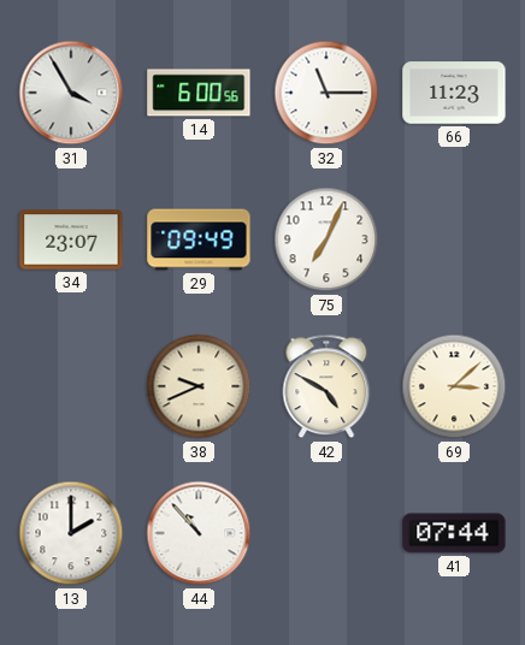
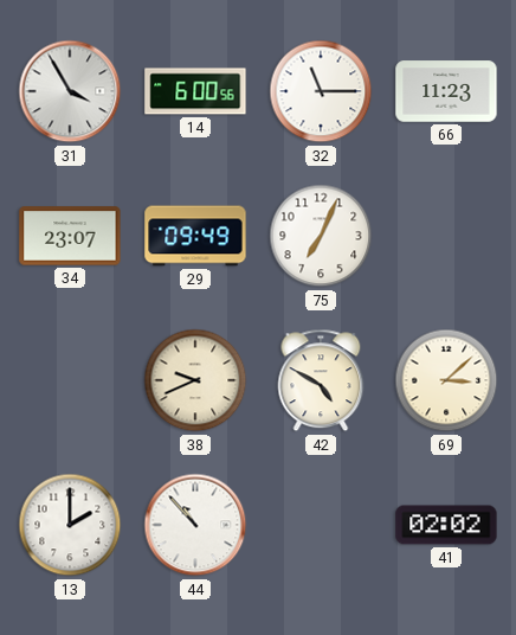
41: 07:44 -> 02:02
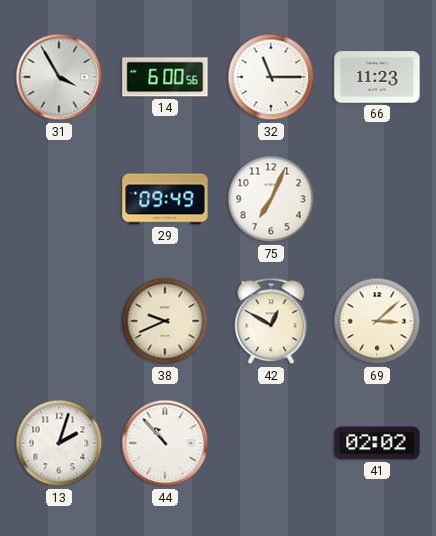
34: 23:07 -> none
42: 4:50 -> 12:50
13: 2:00 -> 2:03
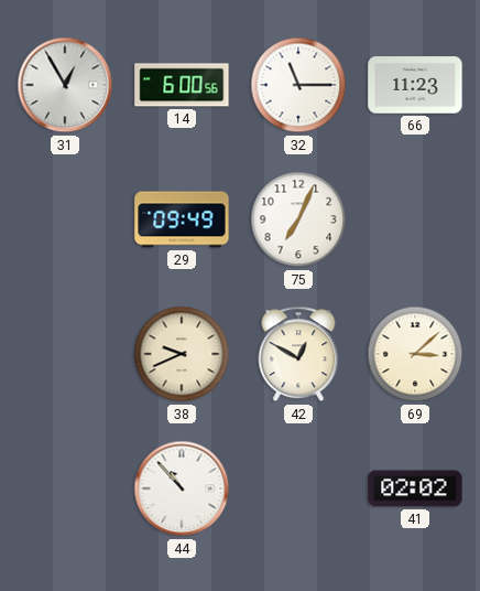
31: 3:55 -> 12:55
13: 2:03 -> none
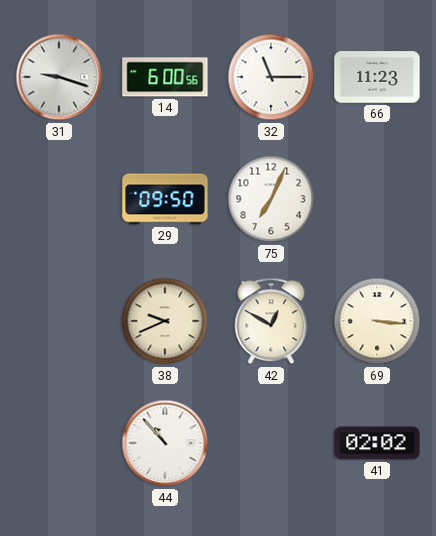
31: 12:55 -> 9:18
29: 09:49 -> 09:50
69: 3:08 -> 3:16
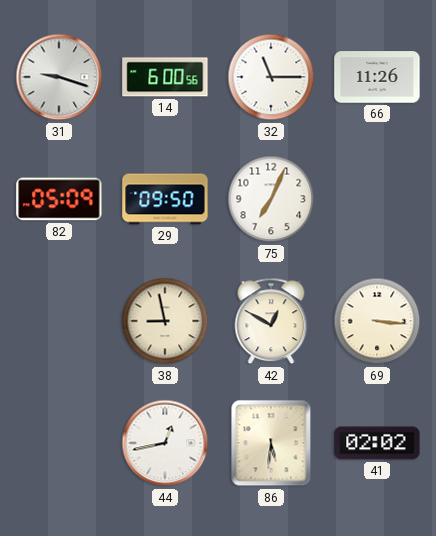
66: 11:23 -> 11:26
82: none -> 05:09
38: 9:41 -> 8:58
44: 10:53 -> 12:43
86: none -> 5:31
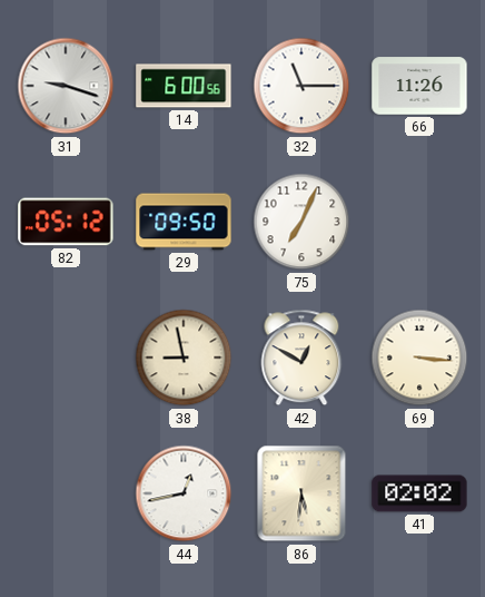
82: 05:09 -> 05:12
